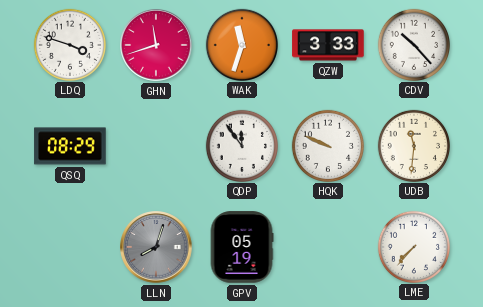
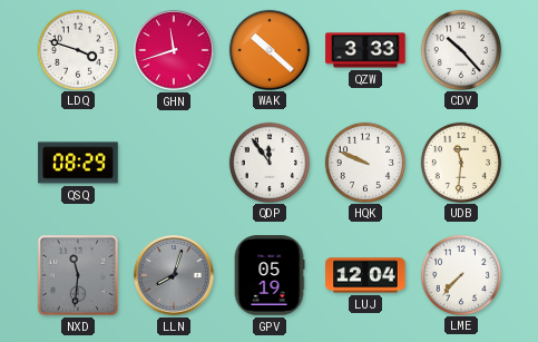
WAK: 11:33 -> 10:22
NXD: none -> 11:31
LUJ: none -> 12:04
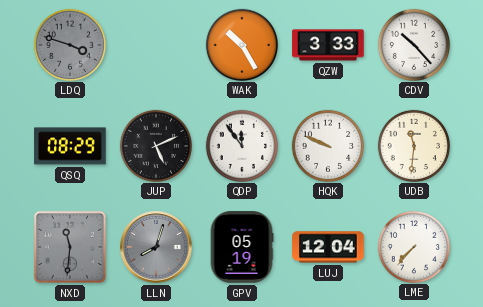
LDQ dial: white -> grey
GHN: 11:42 -> none
WAK: 10:22 -> 10:25
JUP: none -> 5:11
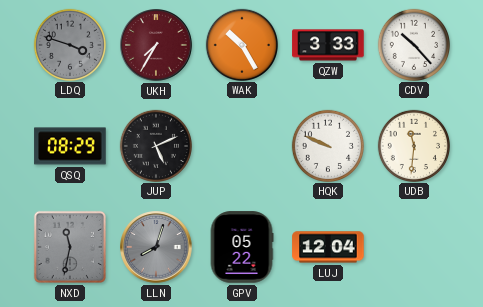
UKH: none -> 7:35
QDP: 11:54 -> none
NXD: 11:31 -> 11:32
GPV: 05:19 -> 05:22
LME: 7:37 -> none
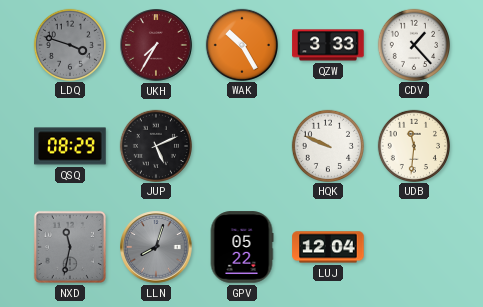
CDV: 10:23 -> 1:23
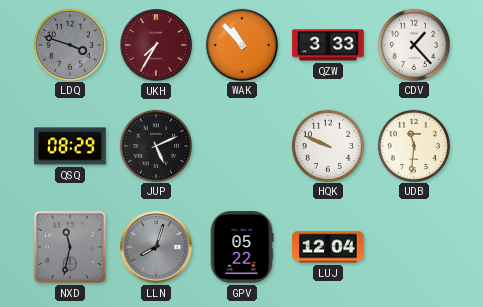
WAK: 10:25 -> 10:53
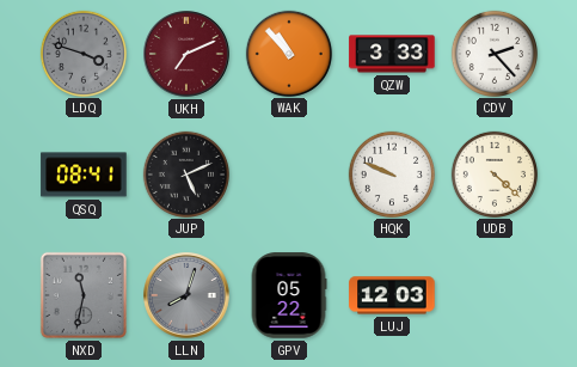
UKH: 7:35 -> 7:11
CDV: 1:23 -> 2:23
QSQ: 08:29 -> 08:41
UDB: 11:31 -> 4:22
LUJ: 12:04 -> 12:03
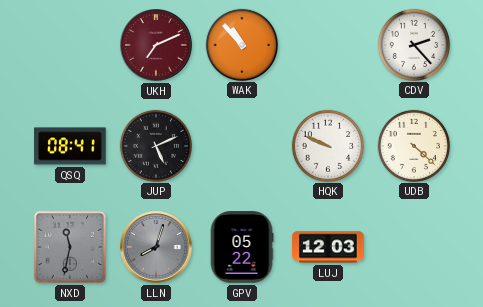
LDQ: 3:48 -> none
QZW: 3:33 -> none
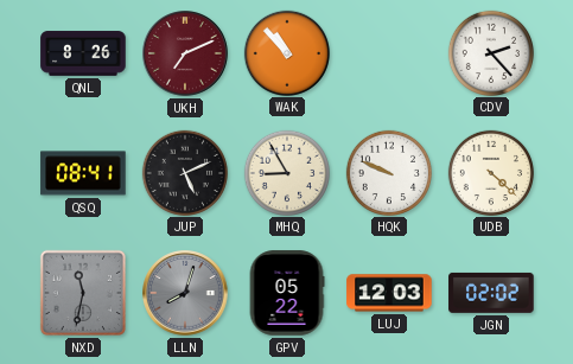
QNL: none -> 8:26
MHQ: none -> 8:55
JGN: none -> 02:02
